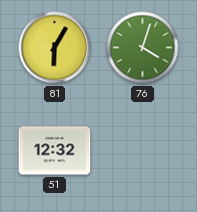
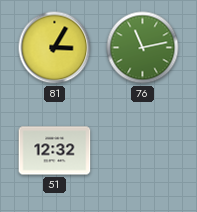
81: 6:05 -> 3:05
76: 4:03 -> 11:13
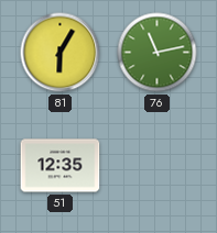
81: 3:05 -> 6:05
51: 12:32 -> 12:35
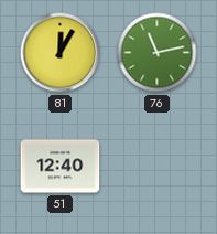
81: 6:05 -> 12:05
51: 12:35 -> 12:40
